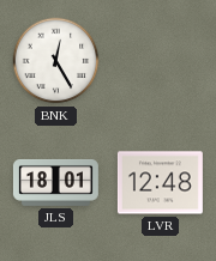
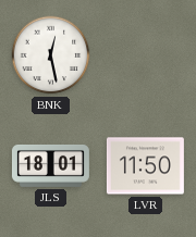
BNK: 12:25 -> 12:28
LVR: 12:48 -> 11:50
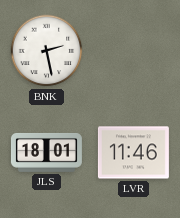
BNK: 12:28 -> 2:28
LVR: 11:50 -> 11:46
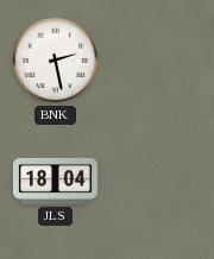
JLS: 18:01 -> 18:04
LVR: 11:46 -> none
